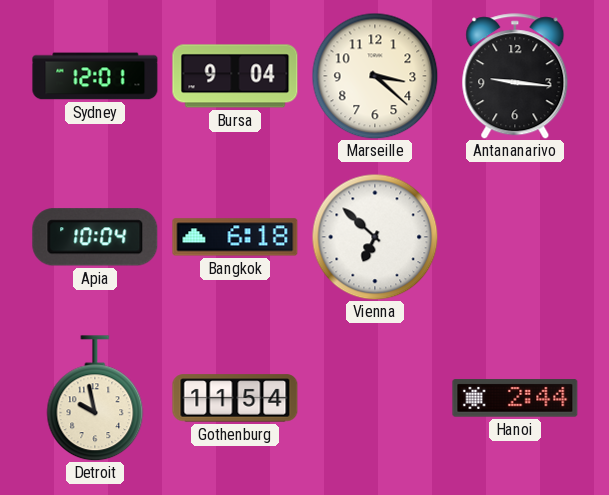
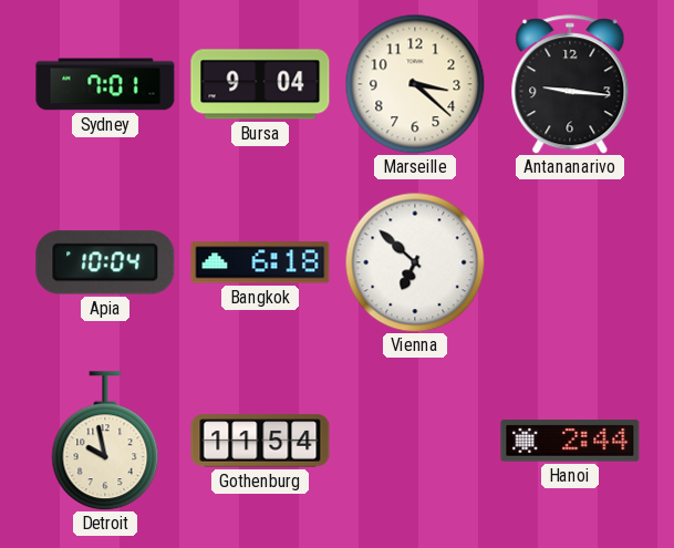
Sydney: 12:01 -> 7:01
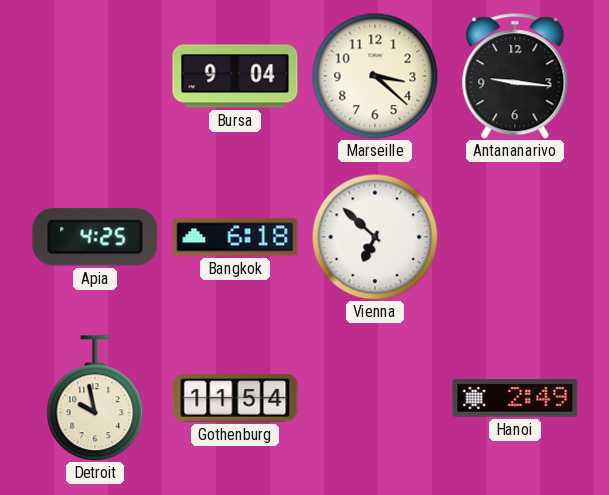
Sydney: 7:01 -> none
Apia: 10:04 -> 4:25
Hanoi: 2:44 -> 2:49
